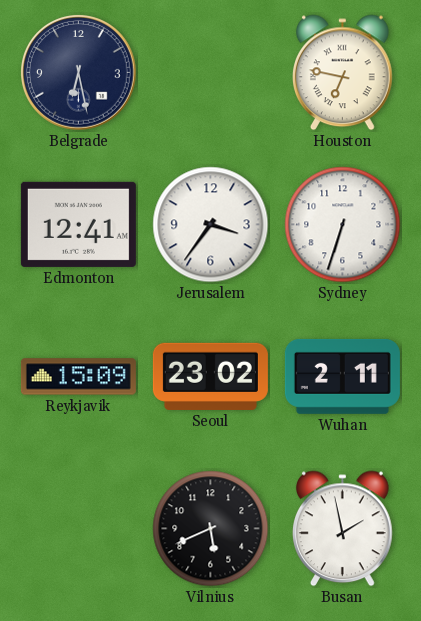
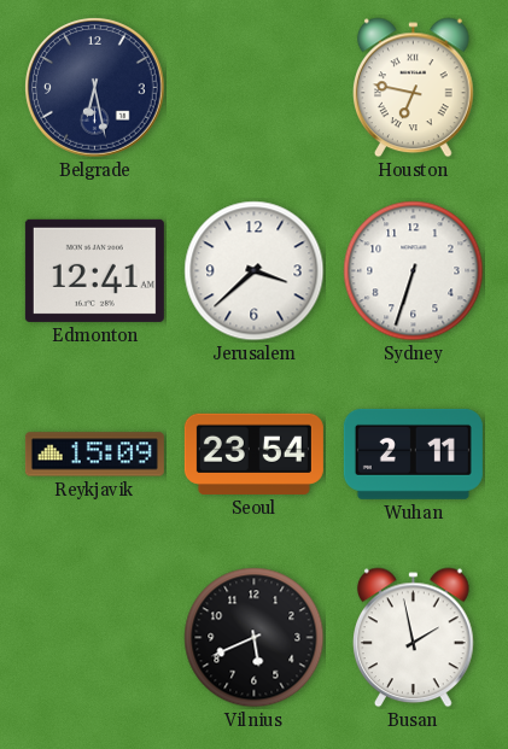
Jerusalem: 3:36 -> 3:38
Seoul: 23:02 -> 23:54
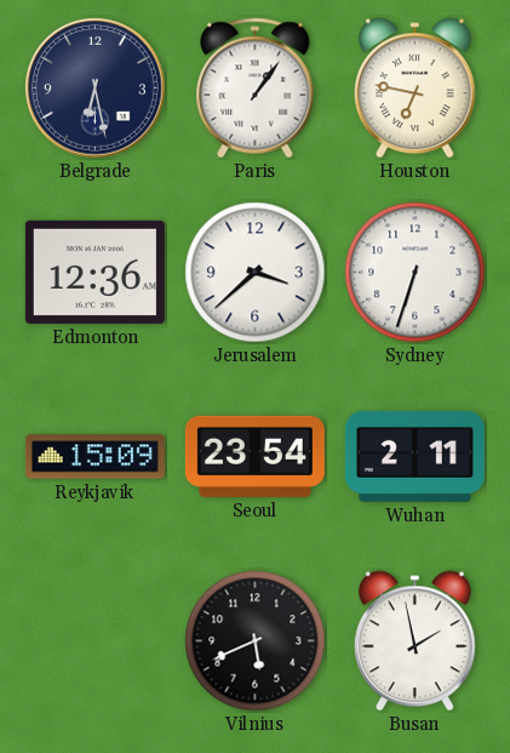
Paris: none -> 1:06
Edmonton: 12:41 -> 12:36
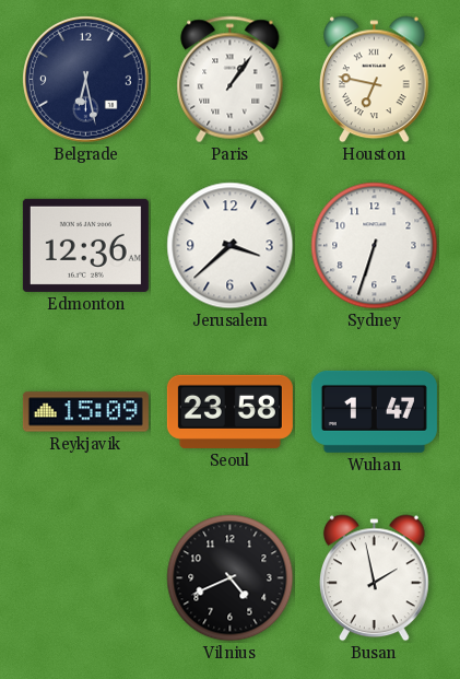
Seoul: 23:54 -> 23:58
Wuhan: 2:11 -> 1:47
Vilnius: 5:41 -> 4:41
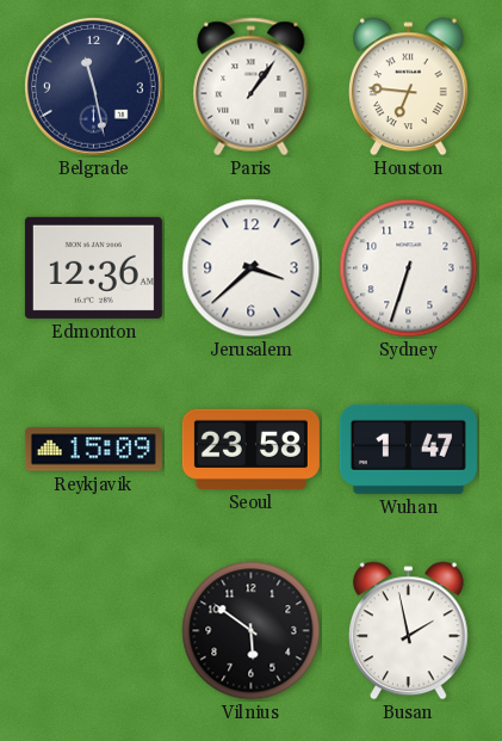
Belgrade: 6:28 -> 11:28
Houston: 6:47 -> 6:46
Vilnius: 4:41 -> 5:51
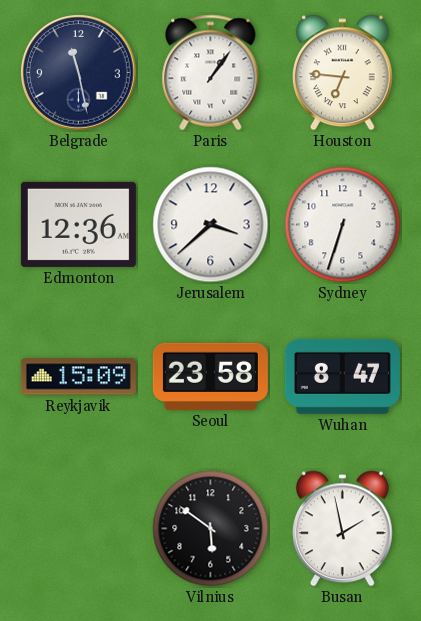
Wuhan: 1:47 -> 8:47
